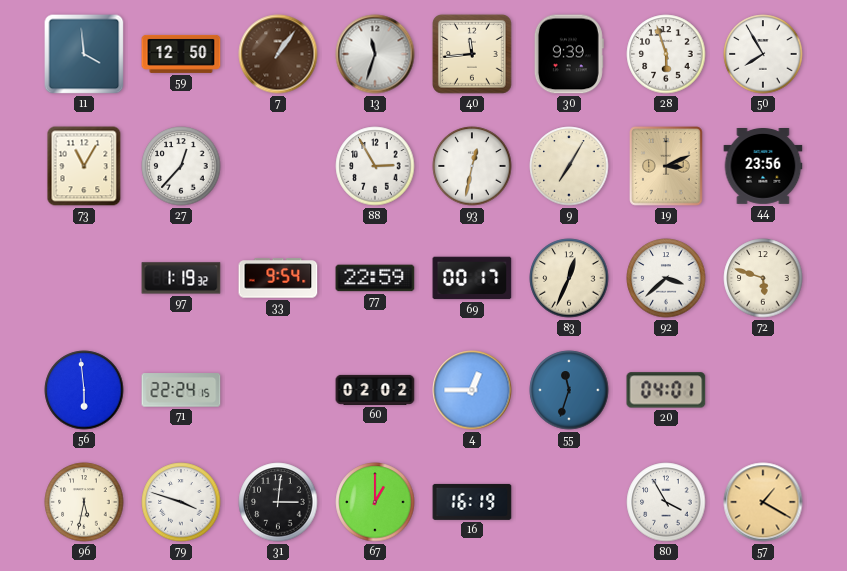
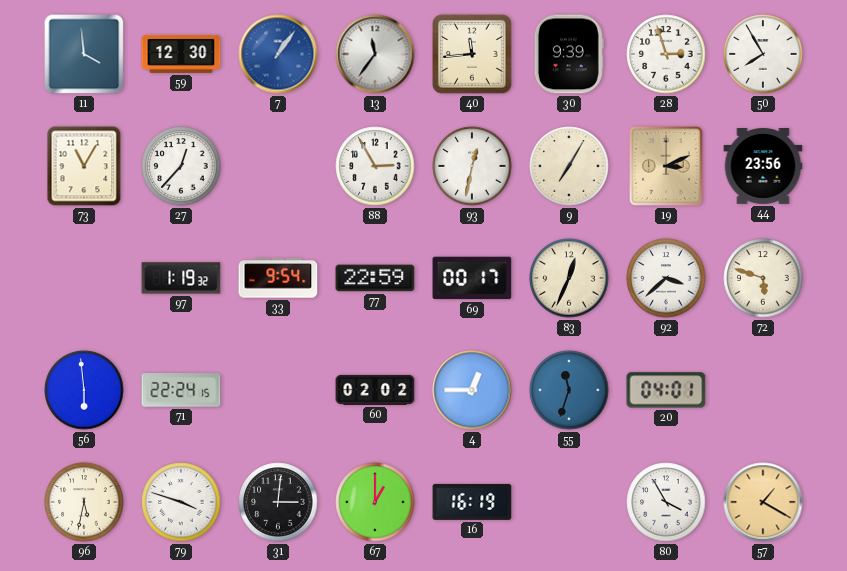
59: 12:50 -> 12:30
7 dial: brown -> blue
13: 11:33 -> 11:36
28: 5:57 -> 2:57
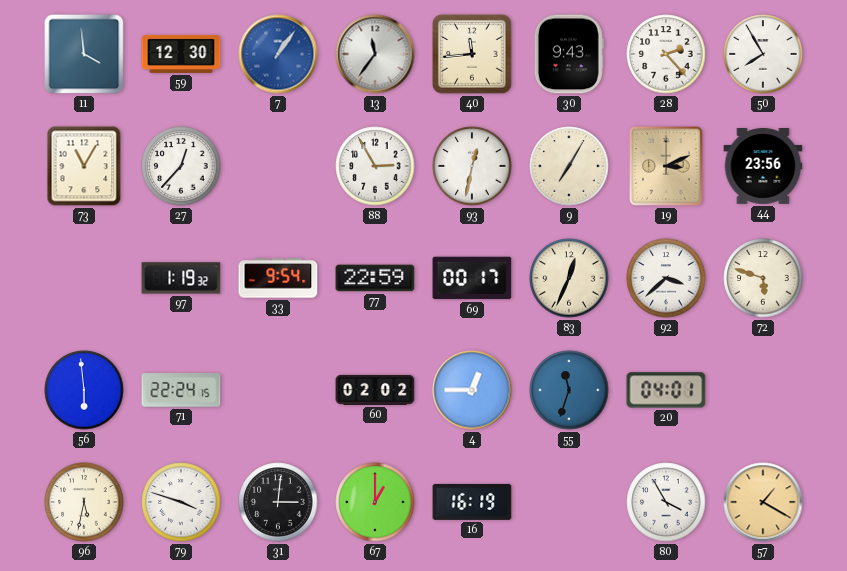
30: 9:39 -> 9:43
28: 2:57 -> 2:23
